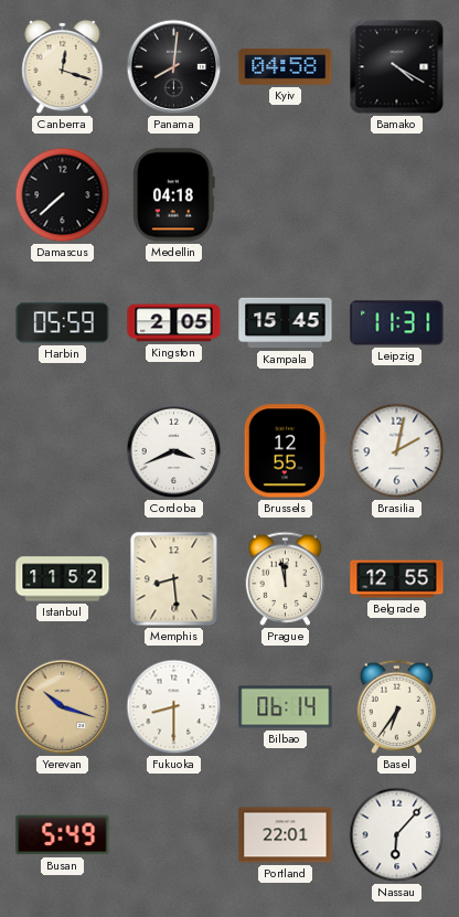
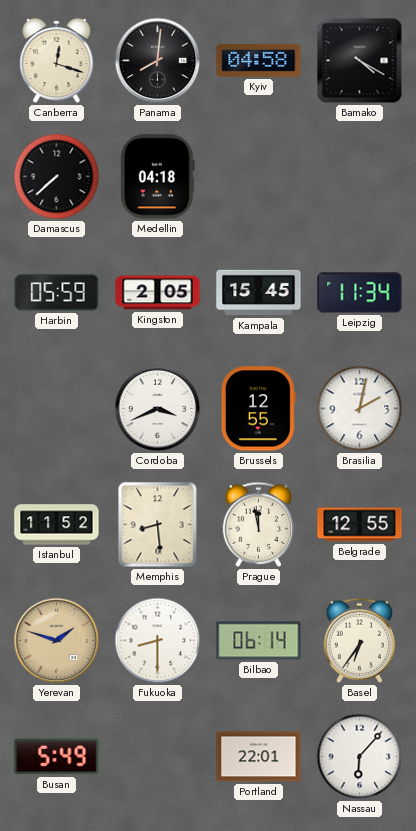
Leipzig: 11:31 -> 11:34
Yerevan: 10:18 -> 1:48
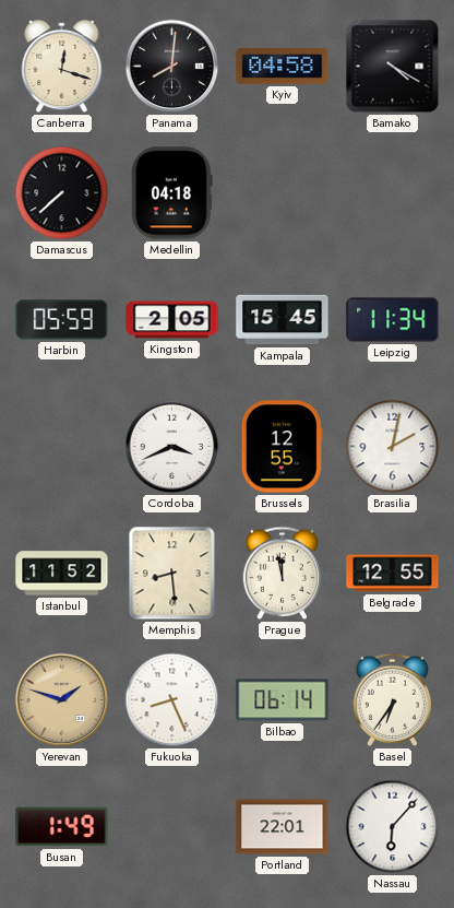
Fukuoka: 8:30 -> 8:26
Busan: 5:49 -> 1:49
